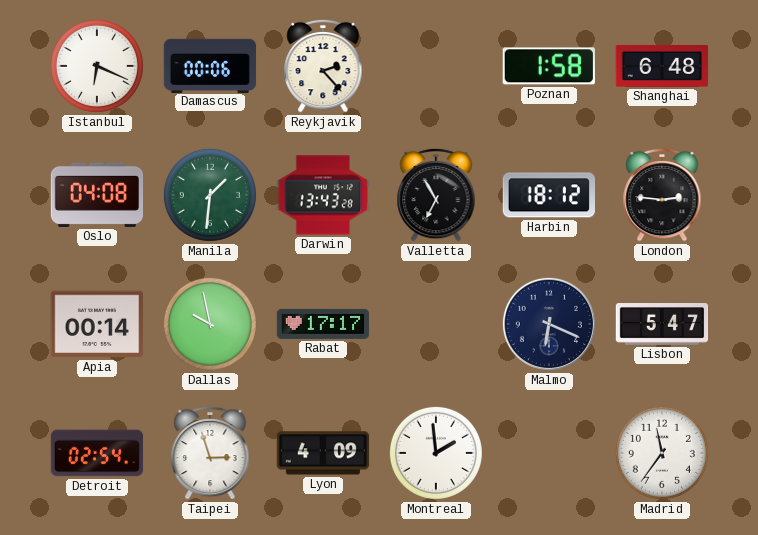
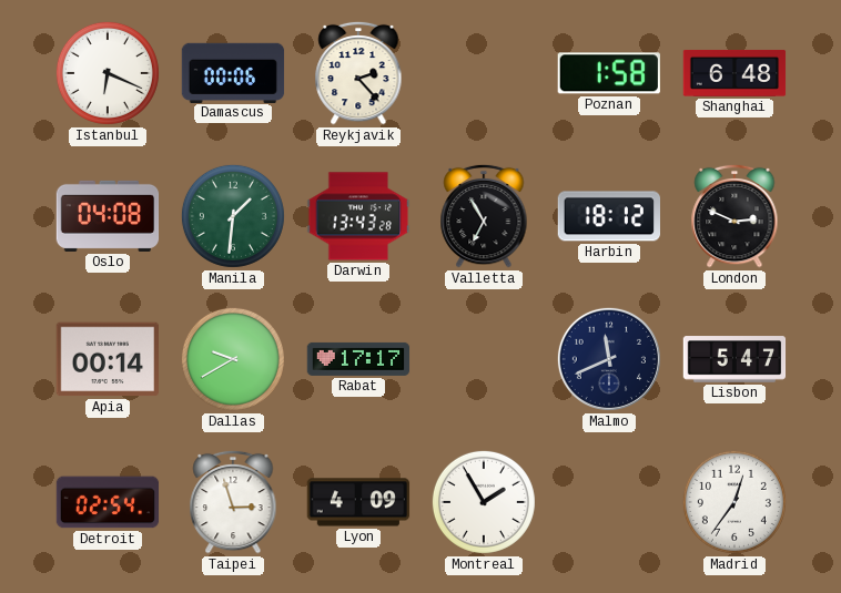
London: 2:46 -> 2:49
Dallas: 9:58 -> 9:40
Malmo: 6:19 -> 11:41
Montreal: 1:59 -> 1:55
Madrid: 11:36 -> 12:36
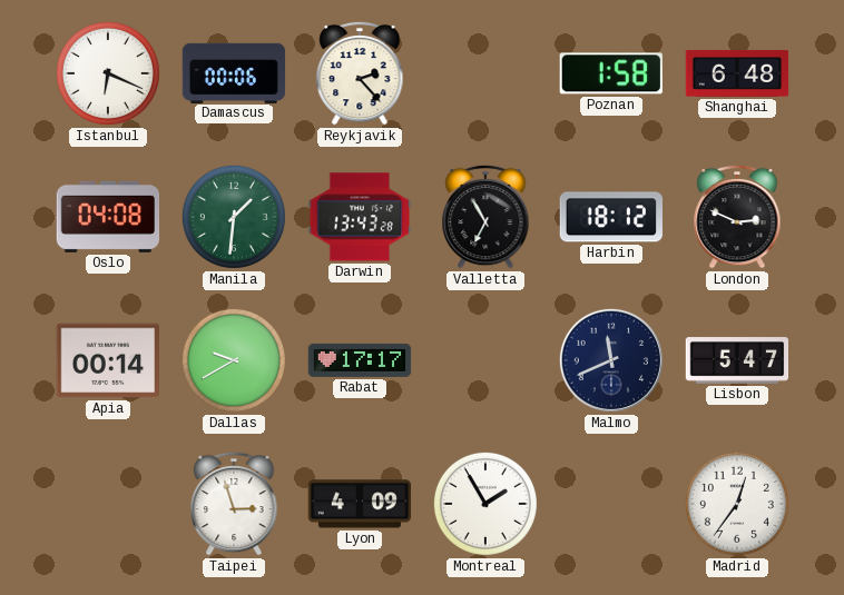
Detroit: 02:54 -> none
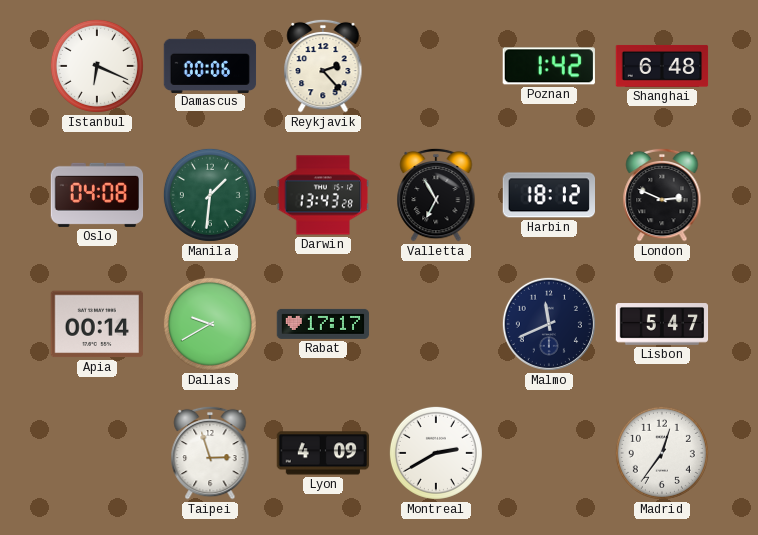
Poznan: 1:58 -> 1:42
Montreal: 1:55 -> 2:40
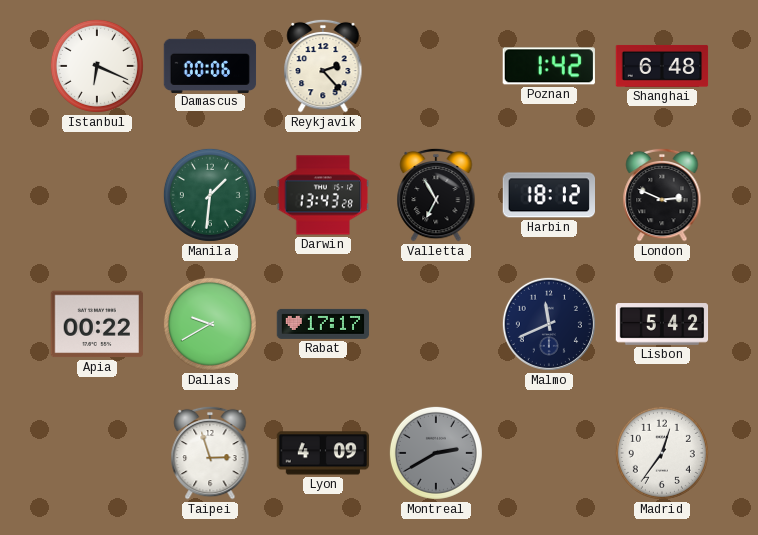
Oslo: 04:08 -> none
Apia: 00:14 -> 00:22
Lisbon: 5:47 -> 5:42
Montreal dial: white -> grey
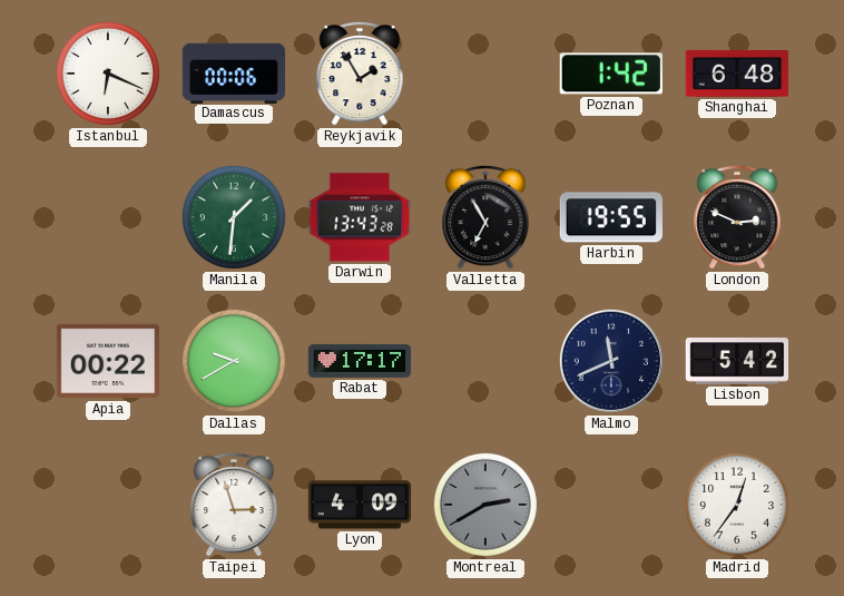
Reykjavik: 2:23 -> 1:55
Harbin: 18:12 -> 19:55
